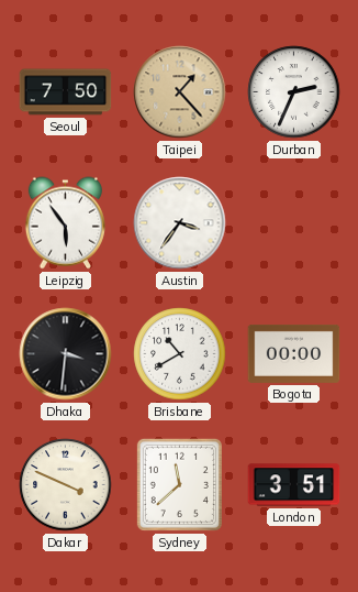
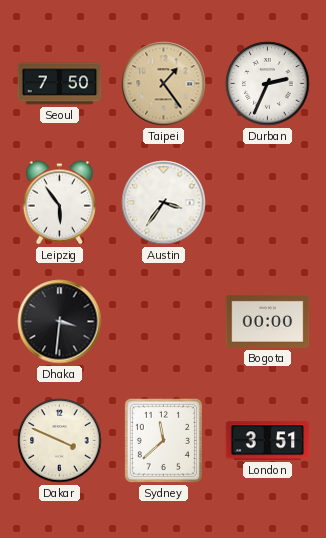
Taipei: 1:23 -> 1:24
Brisbane: 10:40 -> none
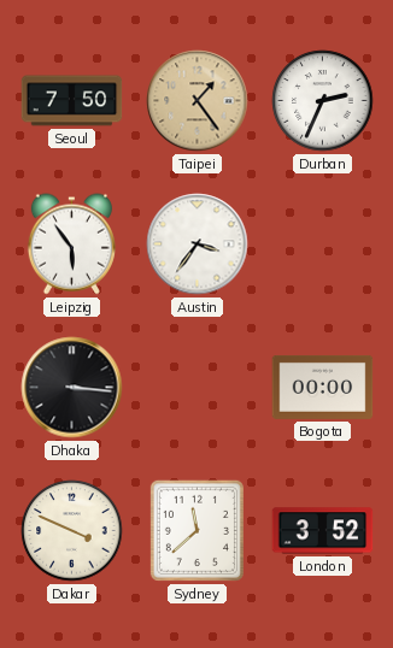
Dhaka: 3:31 -> 3:16
London: 3:51 -> 3:52
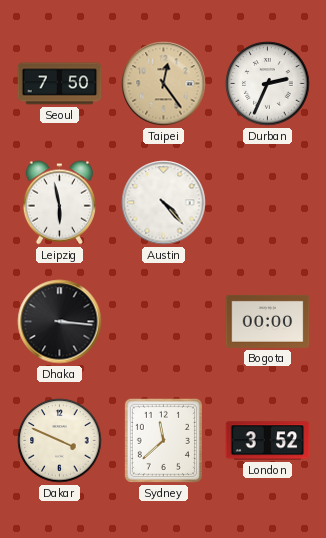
Taipei: 1:24 -> 12:24
Leipzig: 5:54 -> 5:58
Austin: 3:36 -> 4:23
